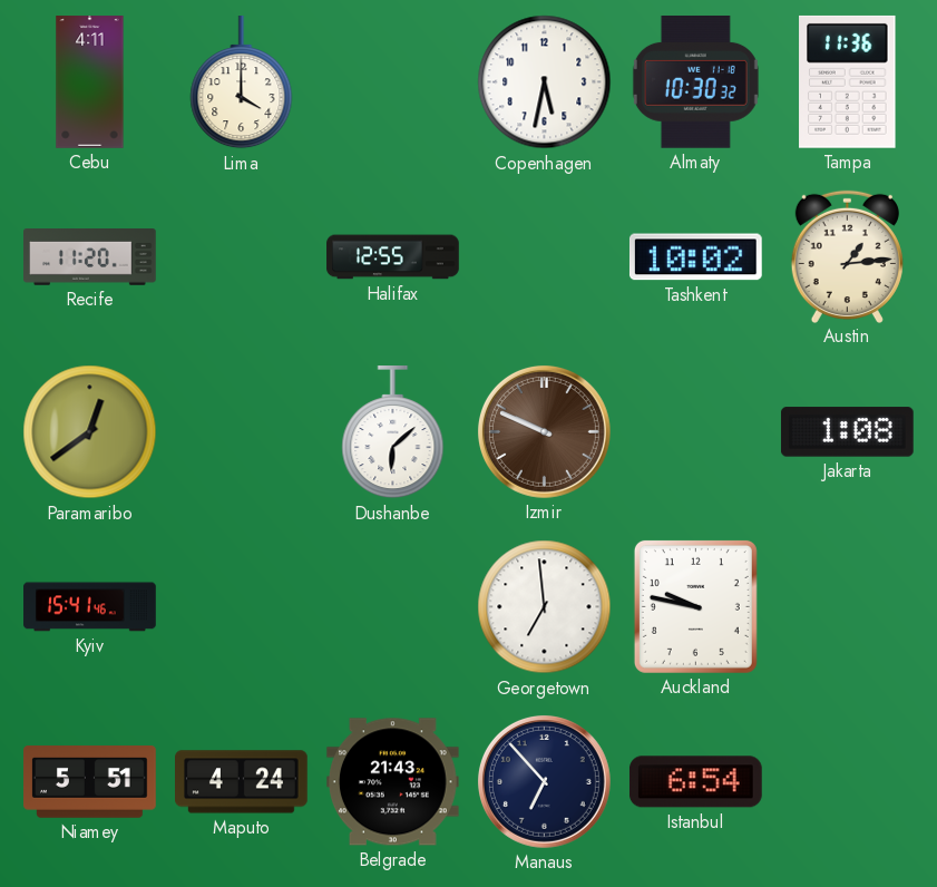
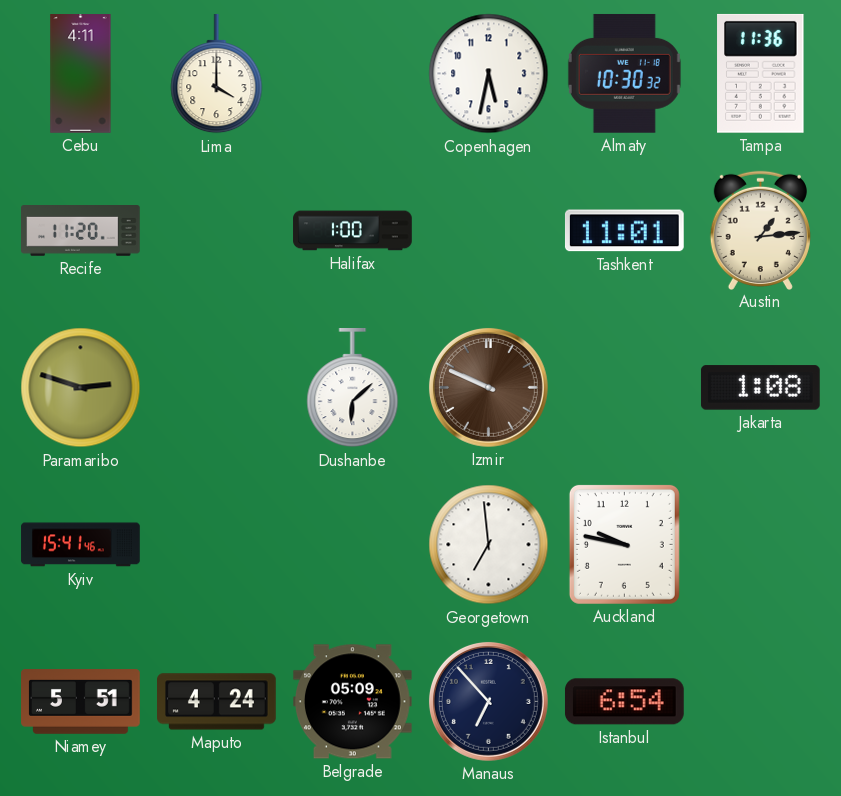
Halifax: 12:55 -> 1:00
Tashkent: 10:02 -> 11:01
Paramaribo: 12:39 -> 2:48
Belgrade: 21:43 -> 05:09
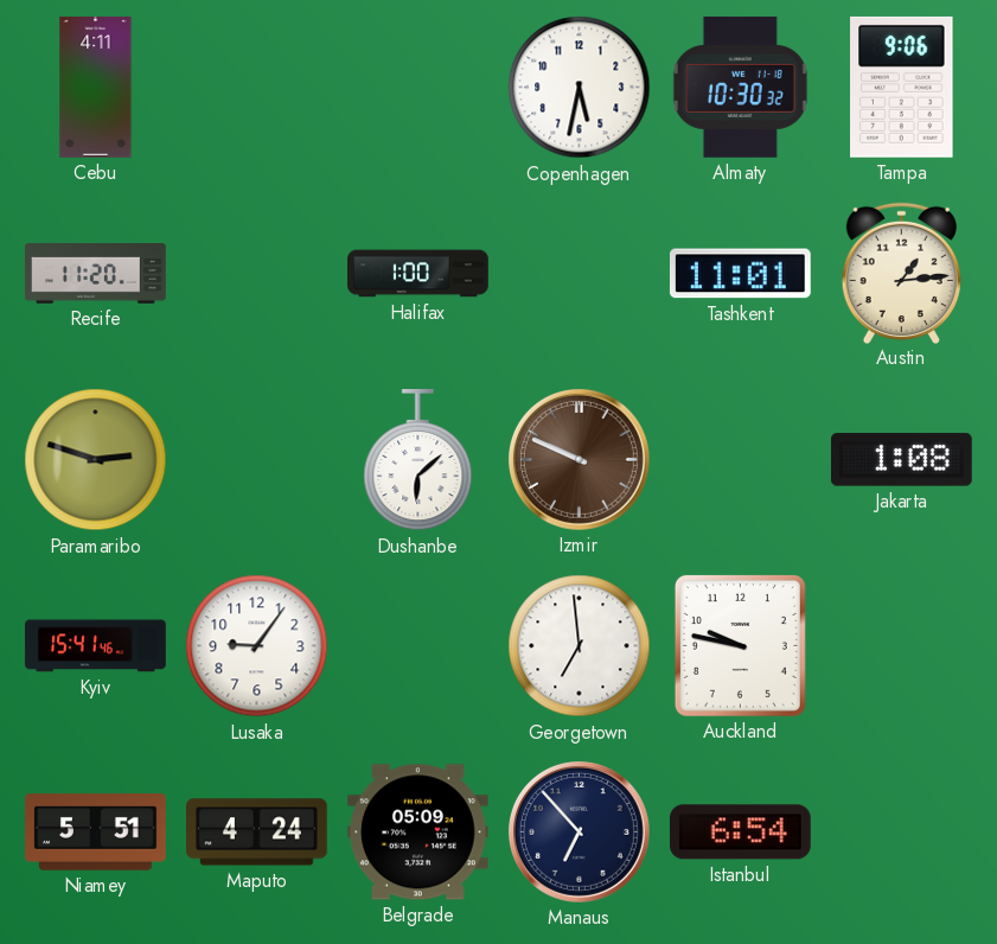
Lima: 4:00 -> none
Tampa: 11:36 -> 9:06
Lusaka: none -> 9:06
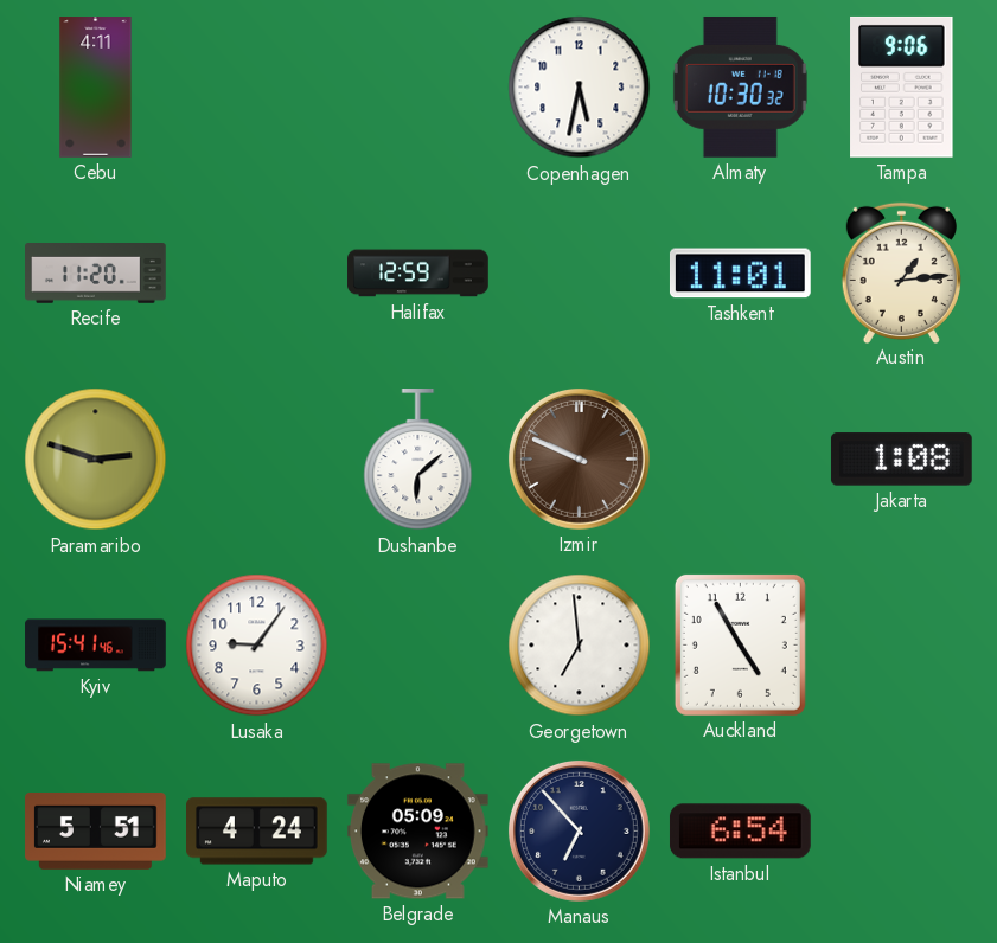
Halifax: 1:00 -> 12:59
Auckland: 9:47 -> 4:55
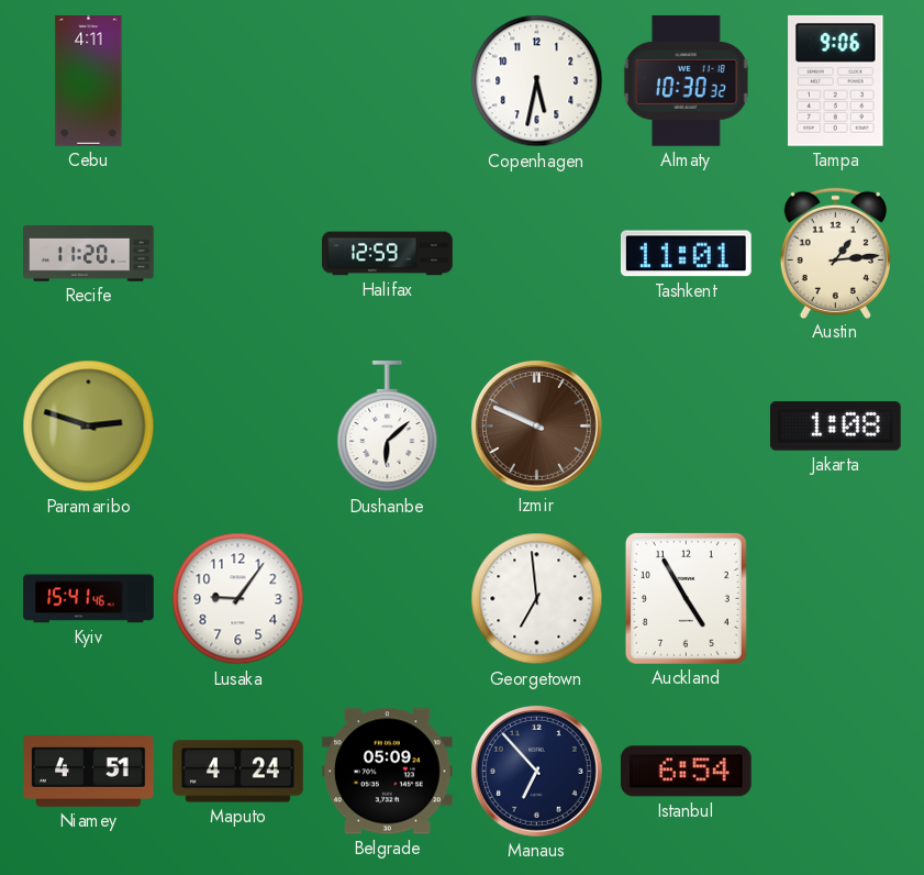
Niamey: 5:51 -> 4:51
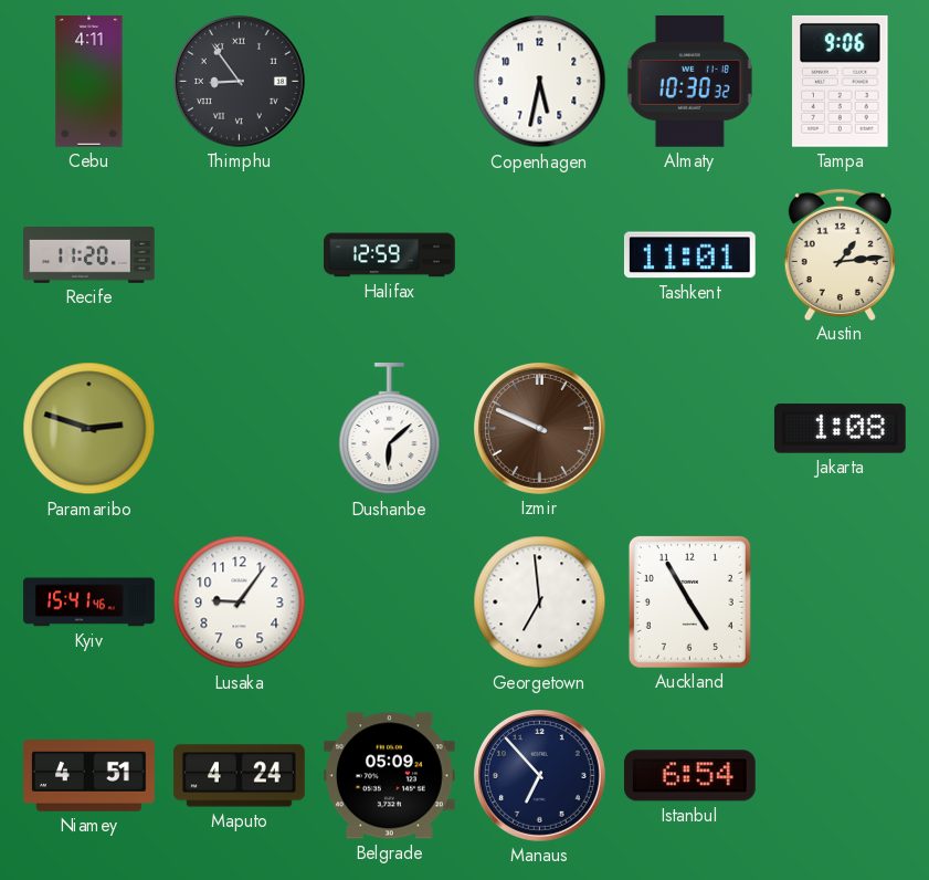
Thimphu: none -> 8:54
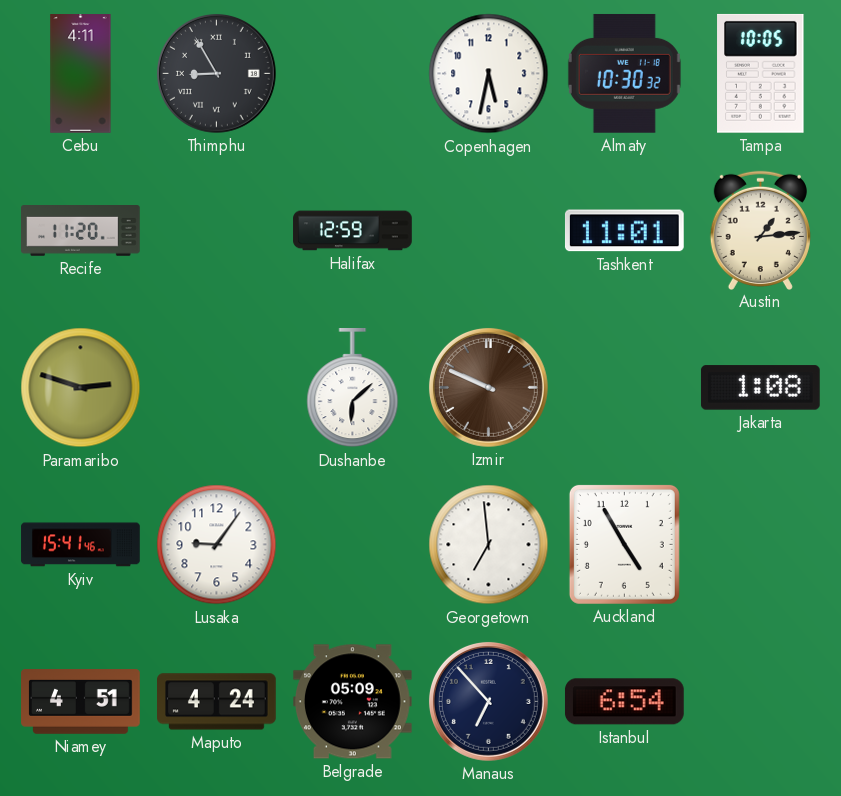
Thimphu: 8:54 -> 8:55
Tampa: 9:06 -> 10:05
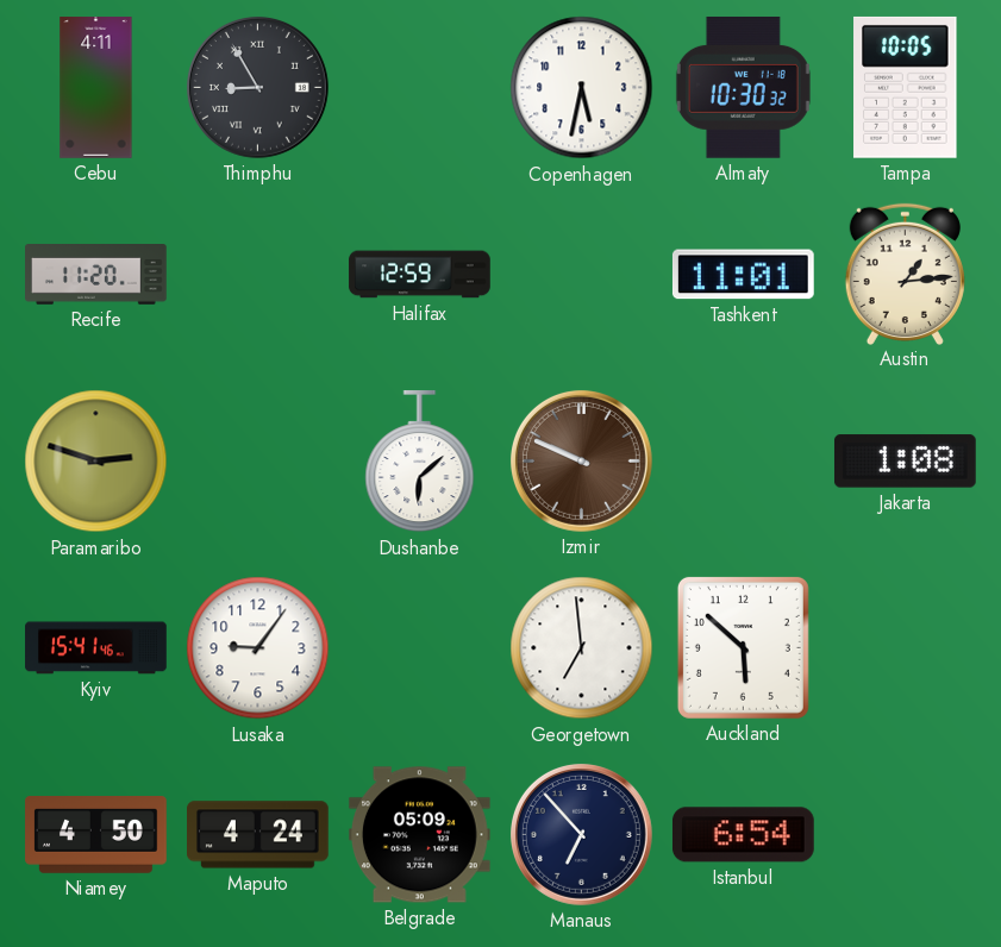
Auckland: 4:55 -> 5:52
Niamey: 4:51 -> 4:50
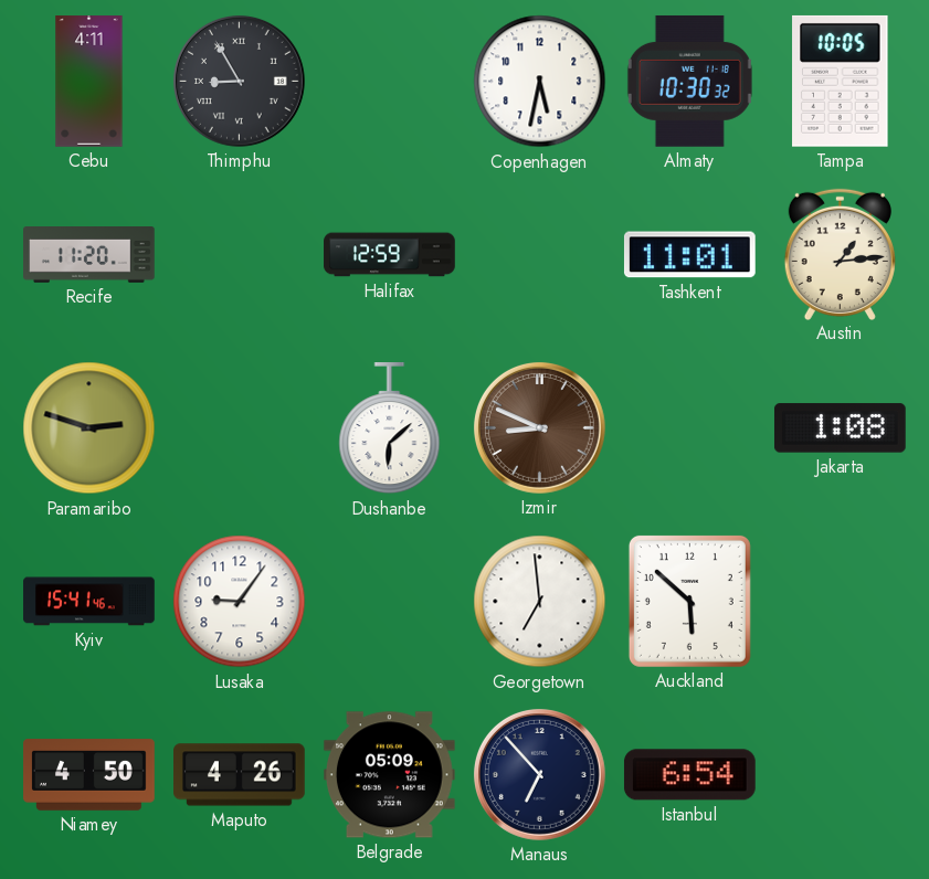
Izmir: 9:49 -> 8:49
Maputo: 4:24 -> 4:26
